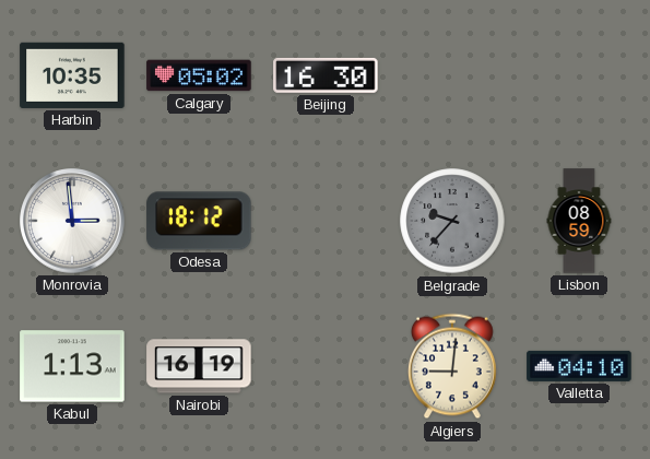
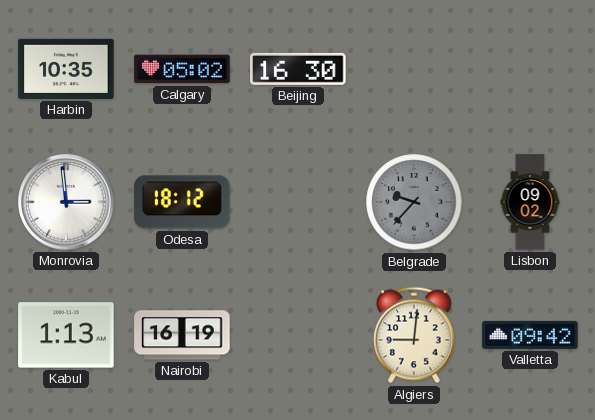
Lisbon: 08:59 -> 09:02
Valletta: 04:10 -> 09:42
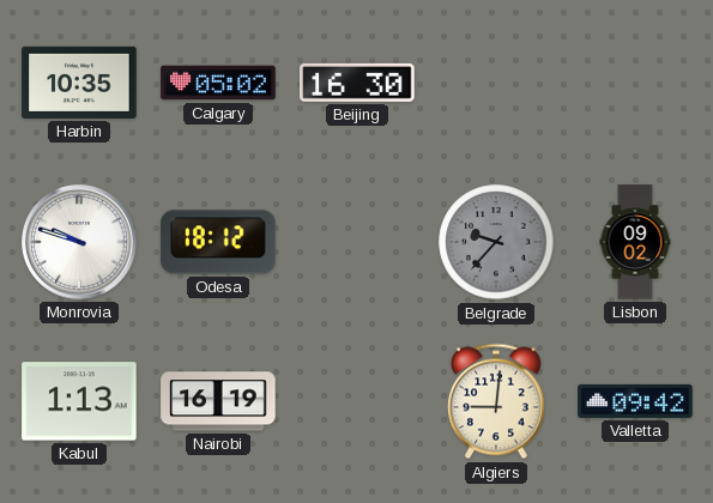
Monrovia: 2:59 -> 9:48
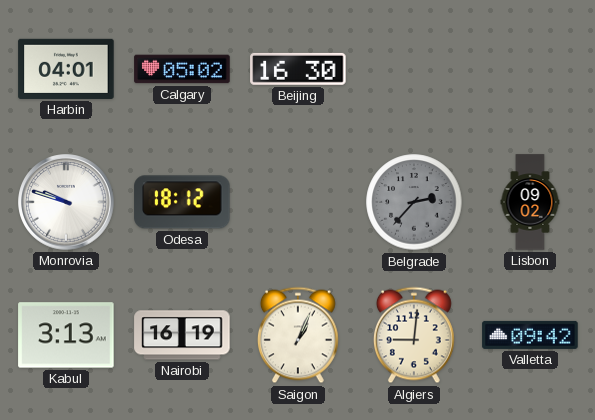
Harbin: 10:35 -> 04:01
Belgrade: 9:37 -> 2:37
Kabul: 1:13 -> 3:13
Saigon: none -> 1:04
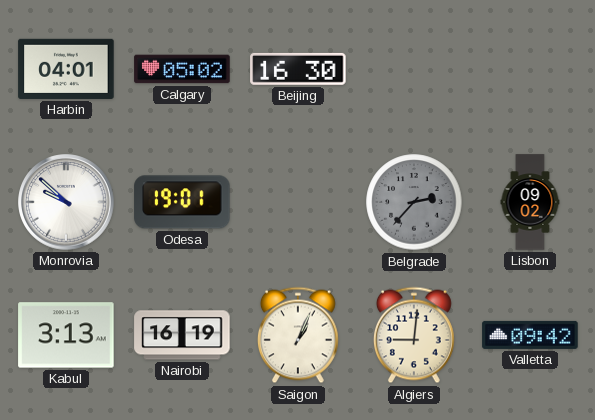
Monrovia: 9:48 -> 9:52
Odesa: 18:12 -> 19:01
